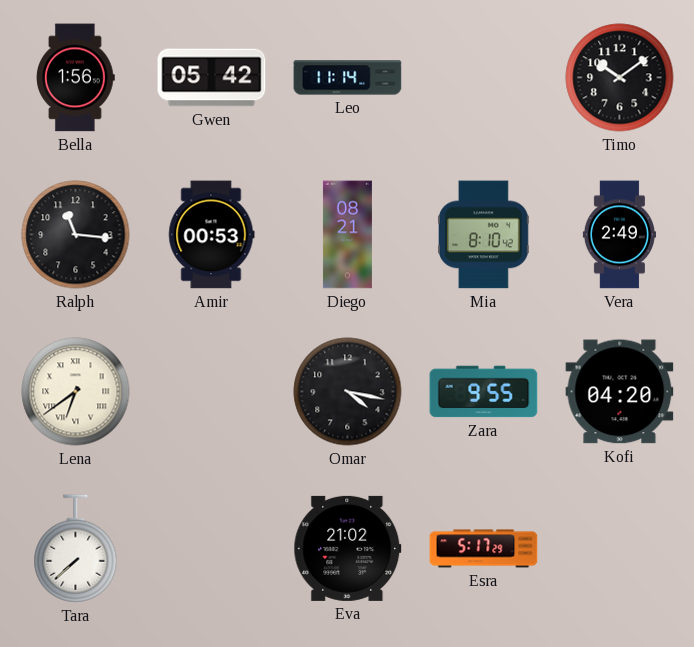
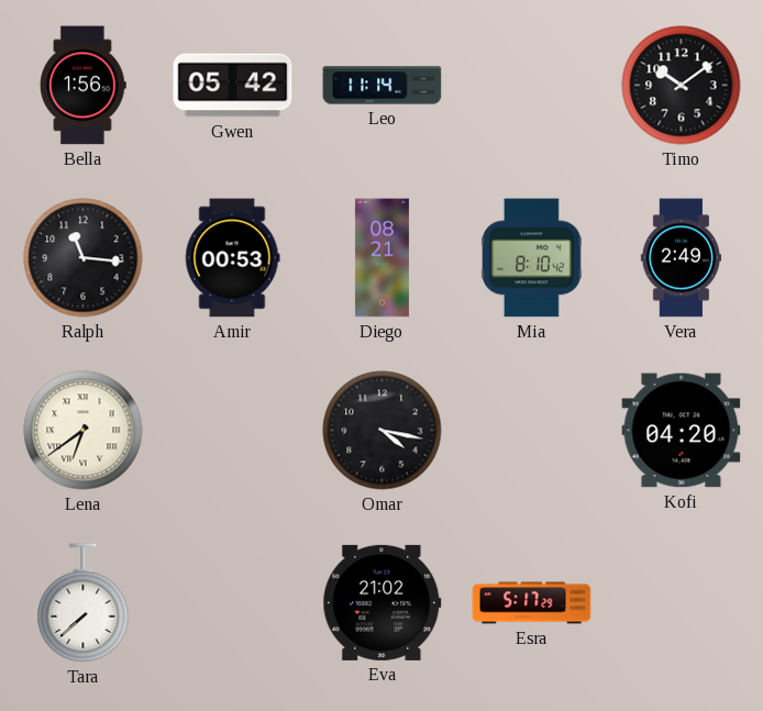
Zara: 9:55 -> none
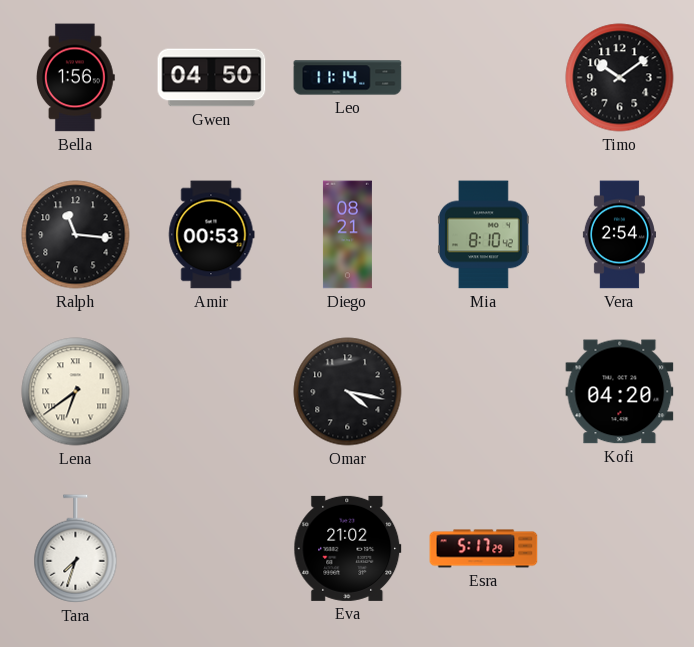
Gwen: 05:42 -> 04:50
Vera: 2:49 -> 2:54
Tara: 7:38 -> 7:33
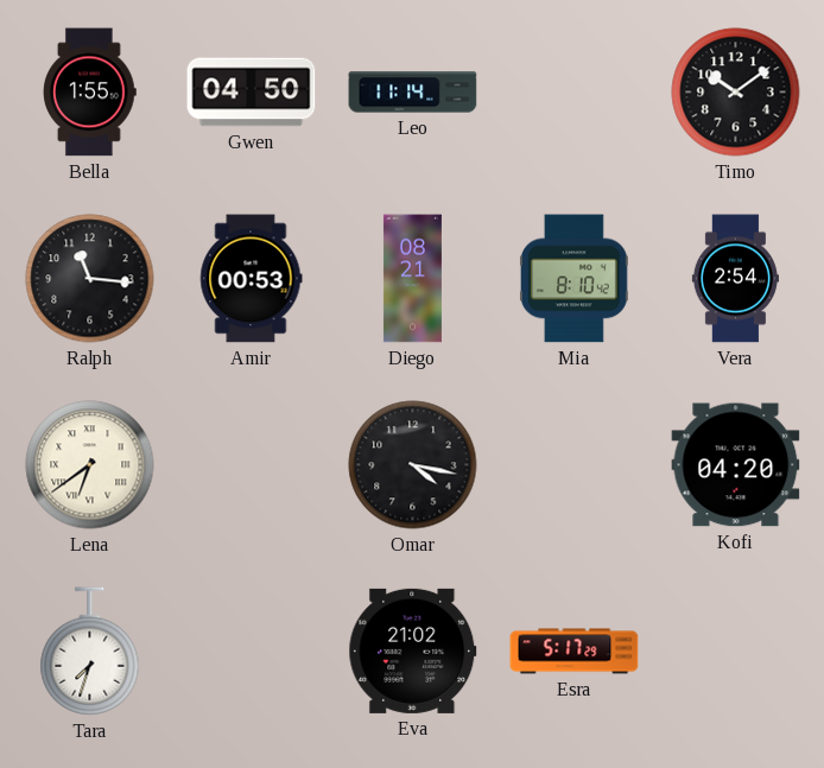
Bella: 1:56 -> 1:55
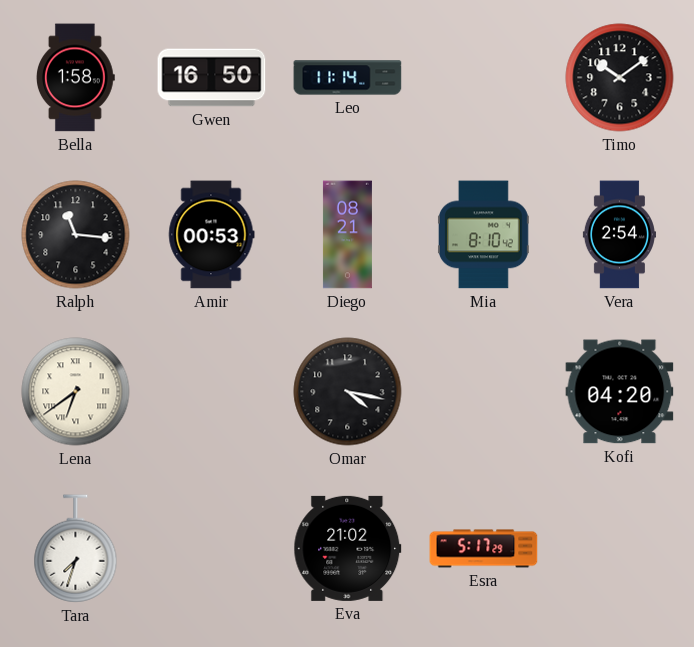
Bella: 1:55 -> 1:58
Gwen: 04:50 -> 16:50
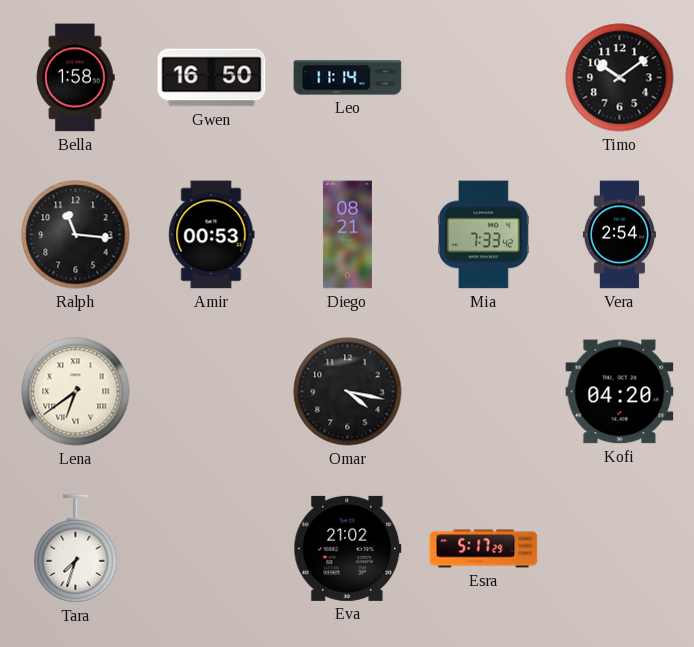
Mia: 8:10 -> 7:33
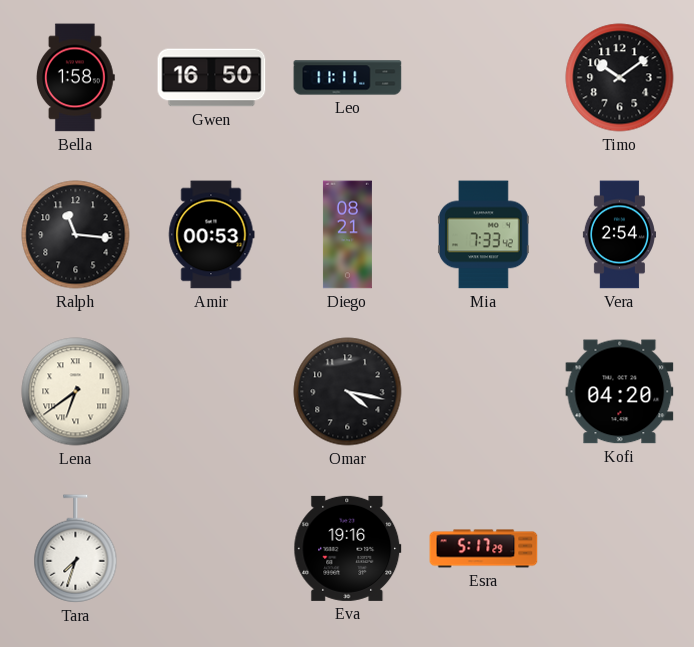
Leo: 11:14 -> 11:11
Eva: 21:02 -> 19:16
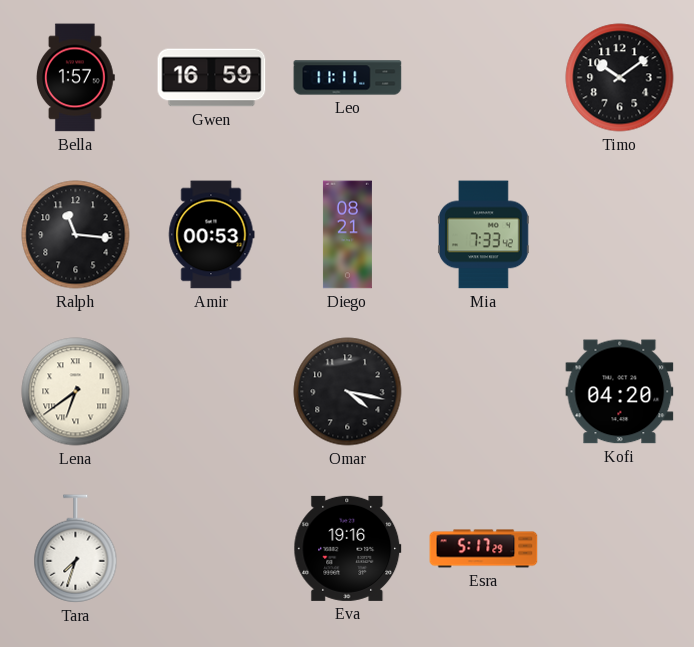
Bella: 1:58 -> 1:57
Gwen: 16:50 -> 16:59
Vera: 2:54 -> none
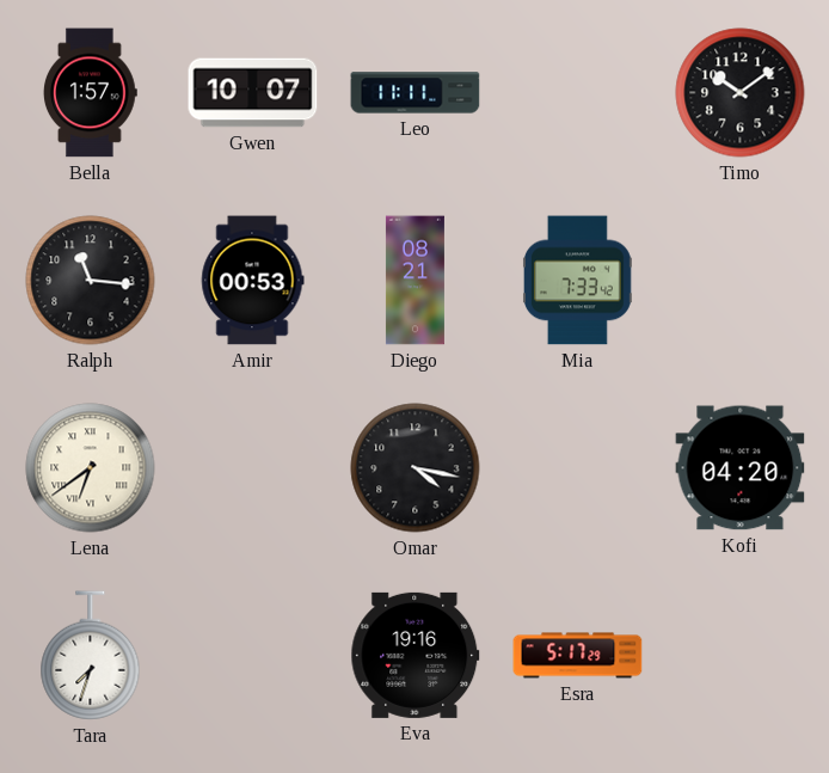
Gwen: 16:59 -> 10:07
